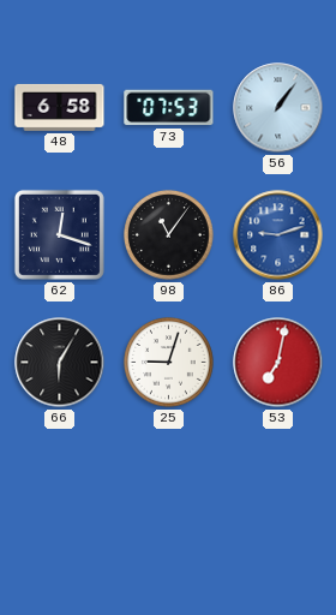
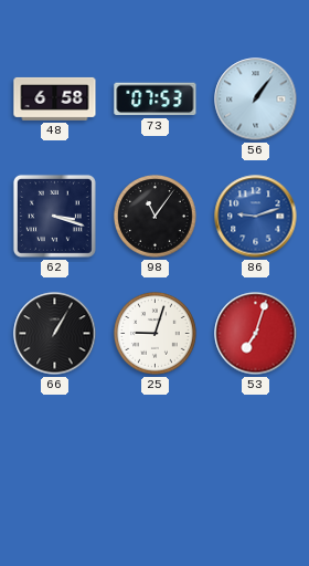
62: 12:18 -> 3:18
66: 6:05 -> 1:05
53: 7:02 -> 7:03
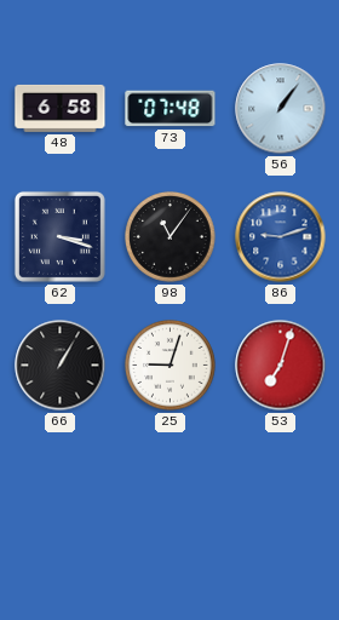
73: 07:53 -> 07:48
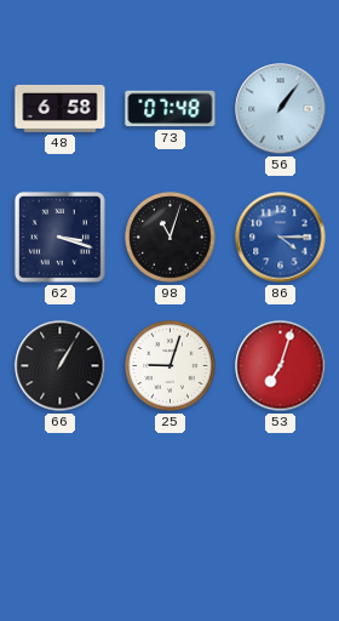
98: 11:06 -> 11:03
86: 9:12 -> 4:15
